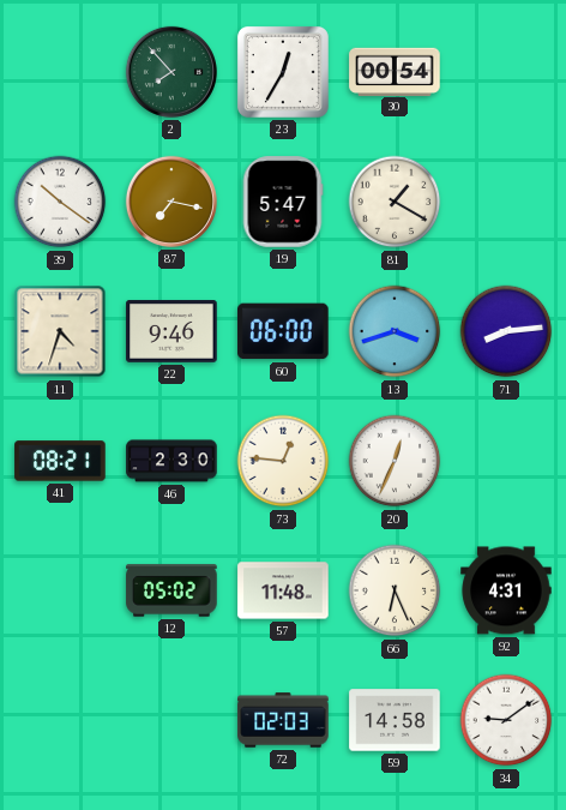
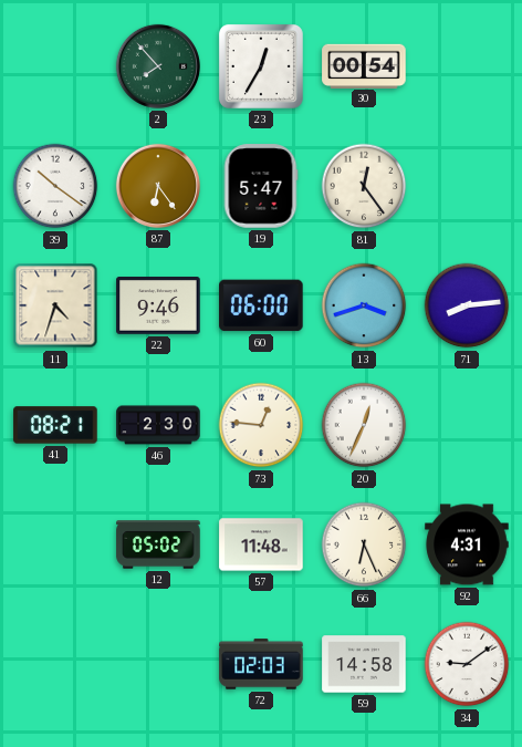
87: 7:17 -> 6:24
81: 1:20 -> 12:24
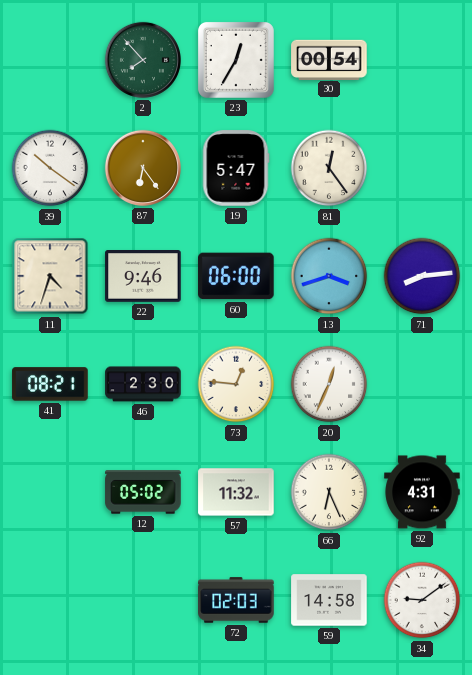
57: 11:48 -> 11:32
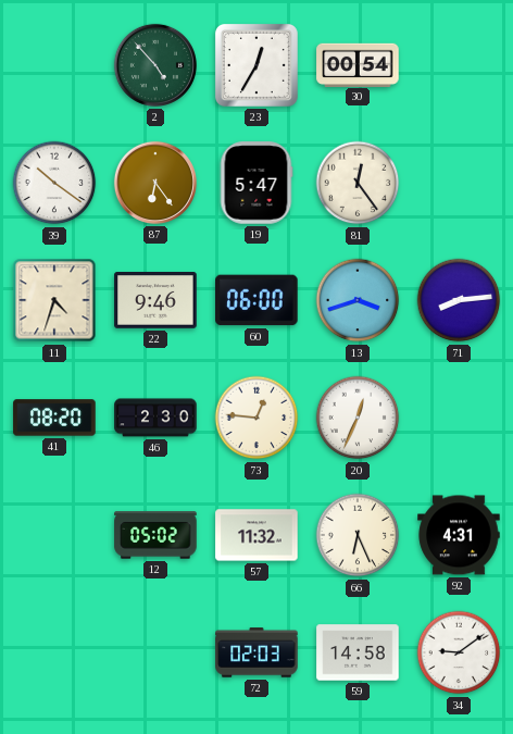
2: 7:53 -> 4:53
41: 08:21 -> 08:20
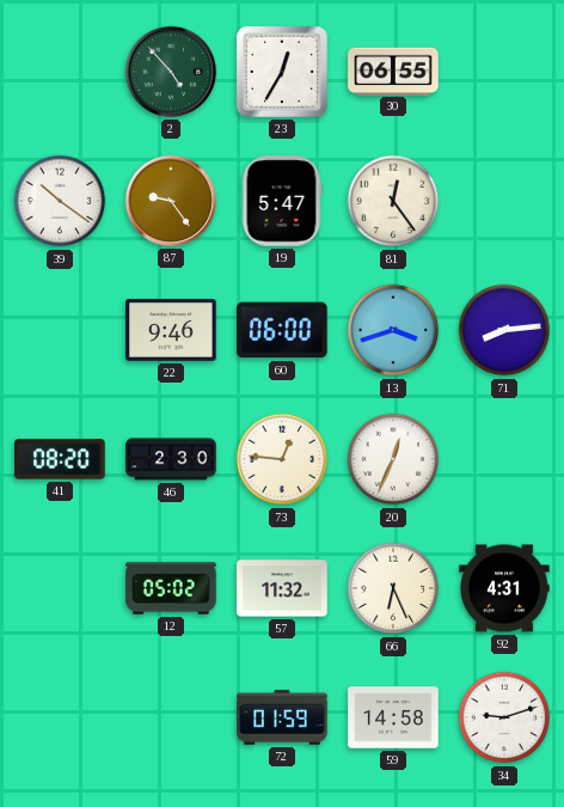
30: 00:54 -> 06:55
87: 6:24 -> 9:24
11: 4:33 -> none
72: 02:03 -> 01:59
34: 9:09 -> 9:12
